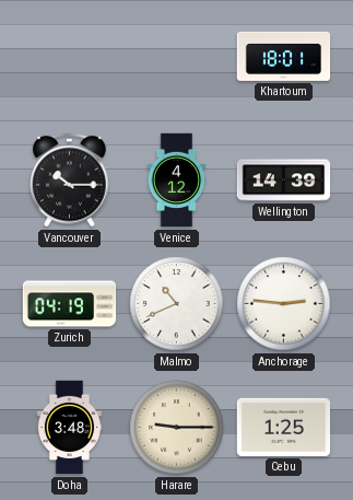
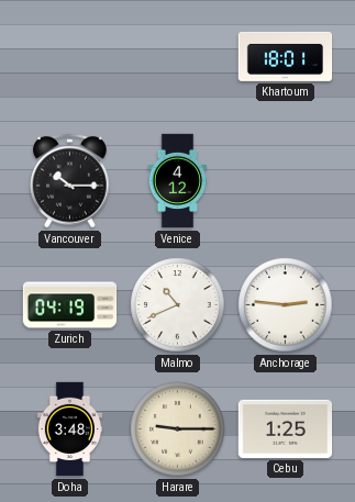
Wellington: 14:39 -> none
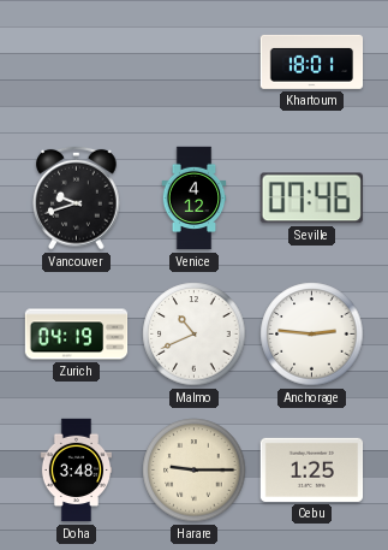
Vancouver: 10:15 -> 9:42
Seville: none -> 07:46
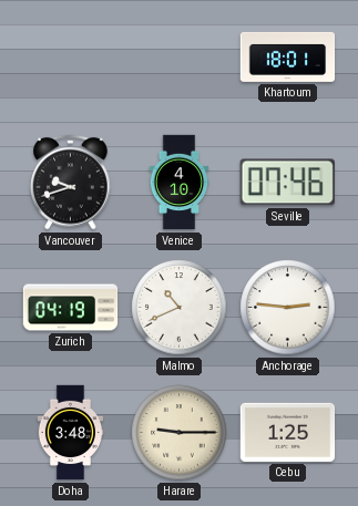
Venice: 4:12 -> 4:10
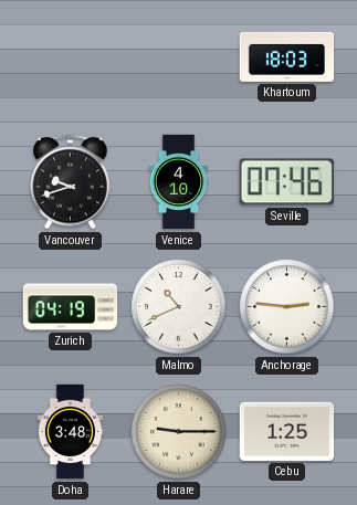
Khartoum: 18:01 -> 18:03
